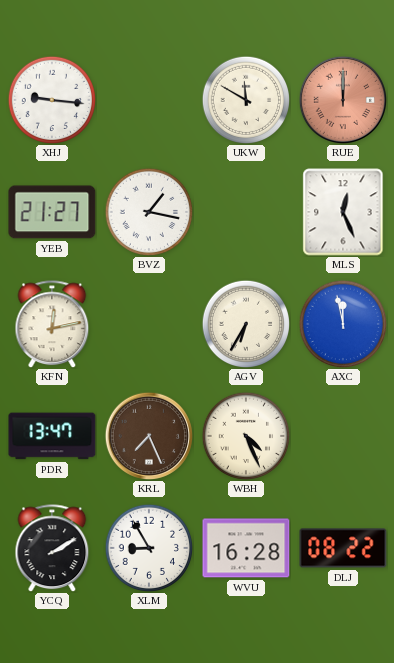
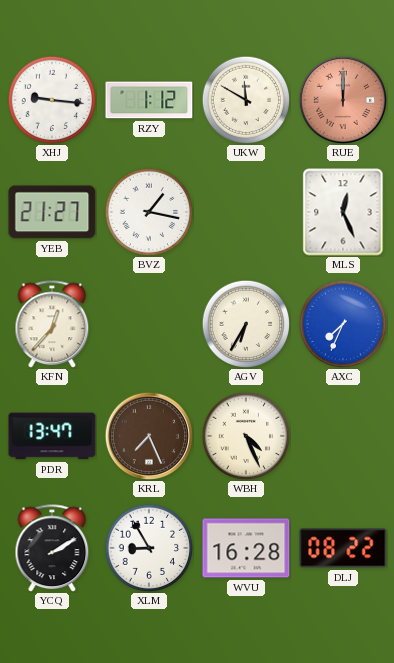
RZY: none -> 1:12
KFN: 12:13 -> 12:37
AXC: 11:58 -> 7:34
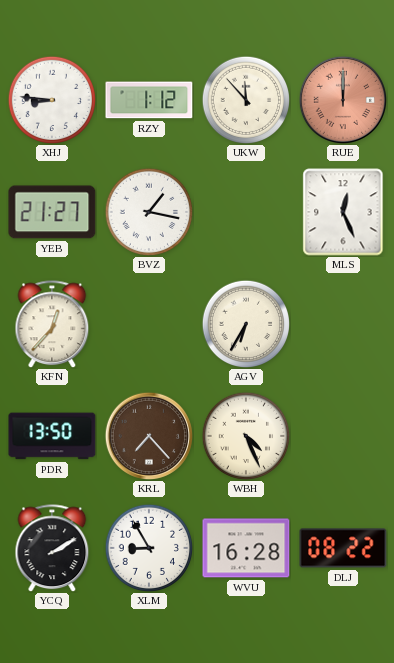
XHJ: 9:16 -> 8:46
UKW: 11:50 -> 11:53
AXC: 7:34 -> none
PDR: 13:47 -> 13:50
KRL: 7:26 -> 7:23
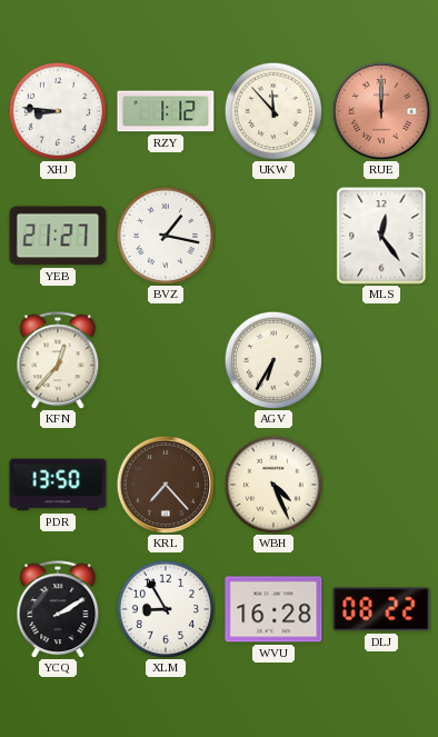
MLS: 12:26 -> 12:24
